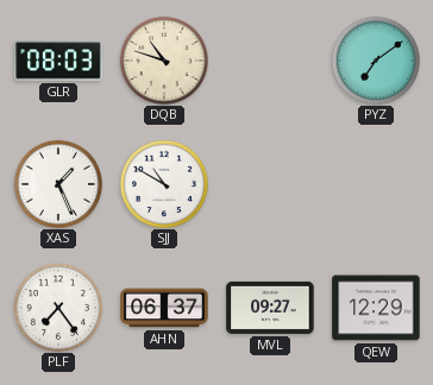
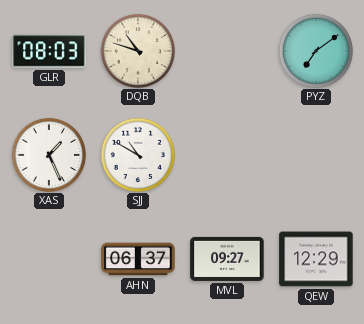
PLF: 7:24 -> none
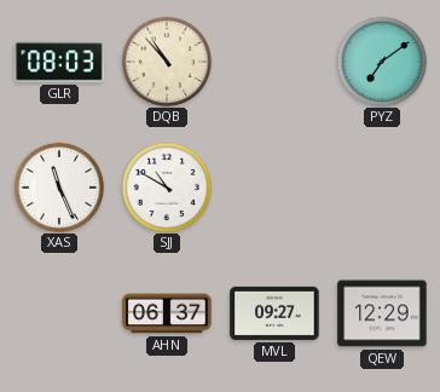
DQB: 10:48 -> 10:53
XAS: 1:26 -> 11:26
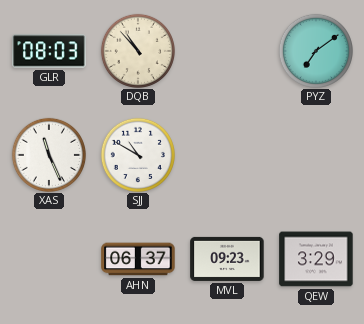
MVL: 09:27 -> 09:23
QEW: 12:29 -> 3:29
